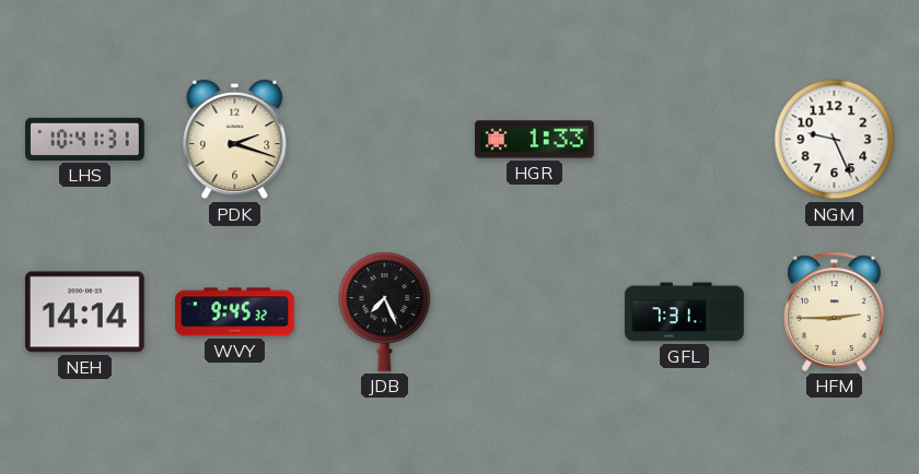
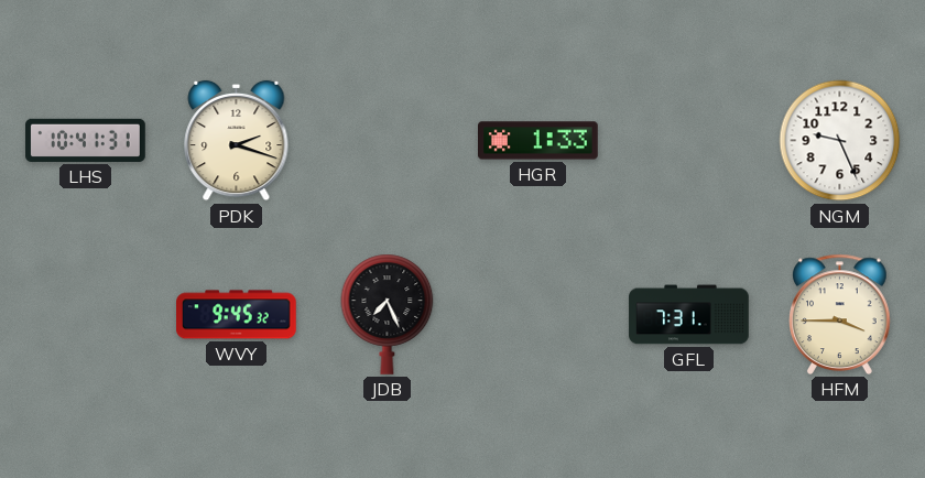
NEH: 14:14 -> none
HFM: 2:45 -> 3:45
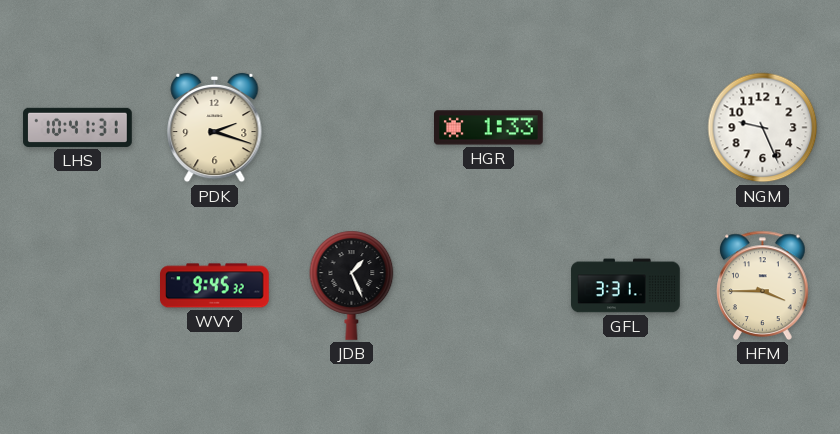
JDB: 7:26 -> 1:26
GFL: 7:31 -> 3:31
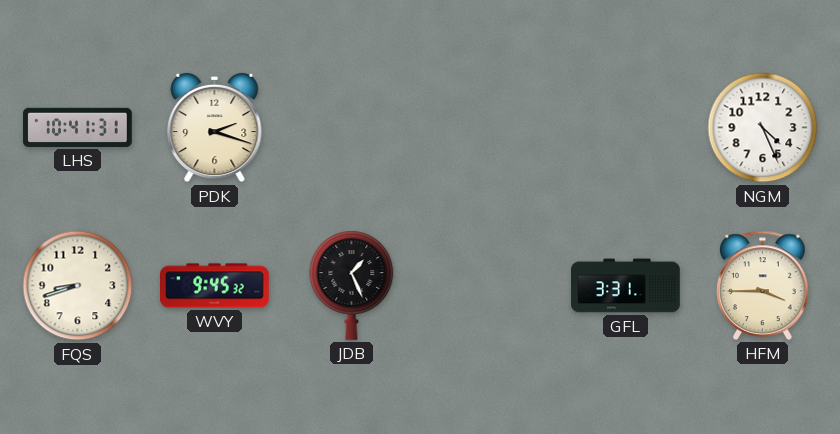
HGR: 1:33 -> none
NGM: 9:26 -> 4:26
FQS: none -> 8:42
